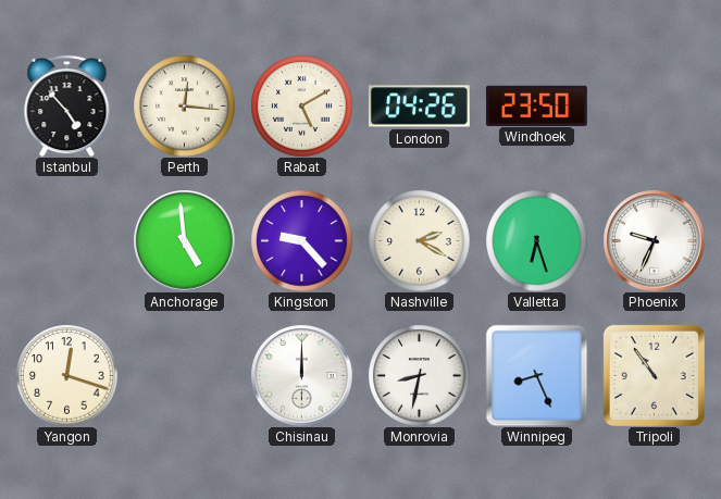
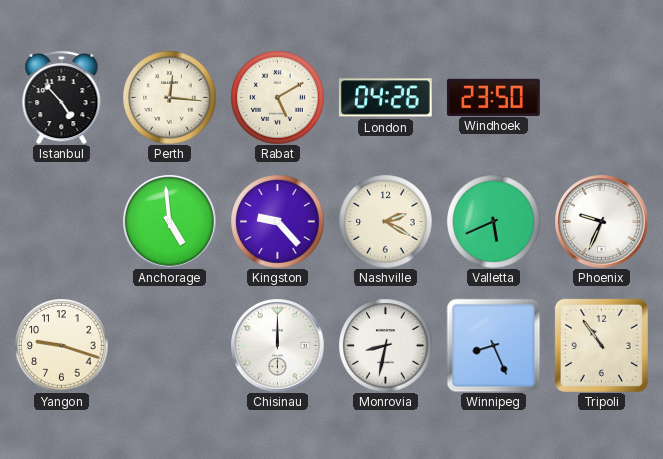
Valletta: 6:27 -> 5:41
Yangon: 12:18 -> 9:18
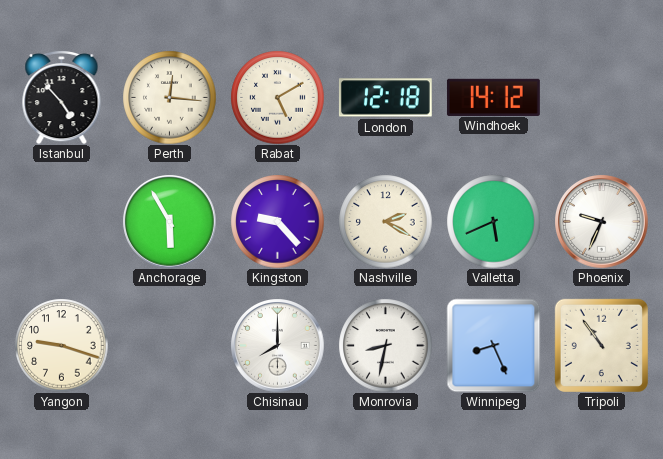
London: 04:26 -> 12:18
Windhoek: 23:50 -> 14:12
Anchorage: 4:59 -> 5:55
Chisinau: 12:00 -> 8:00
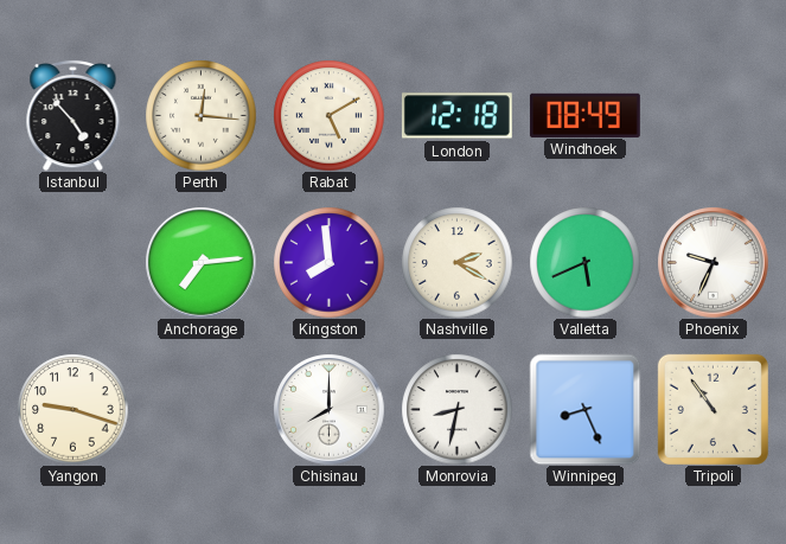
Windhoek: 14:12 -> 08:49
Anchorage: 5:55 -> 7:14
Kingston: 9:23 -> 7:59
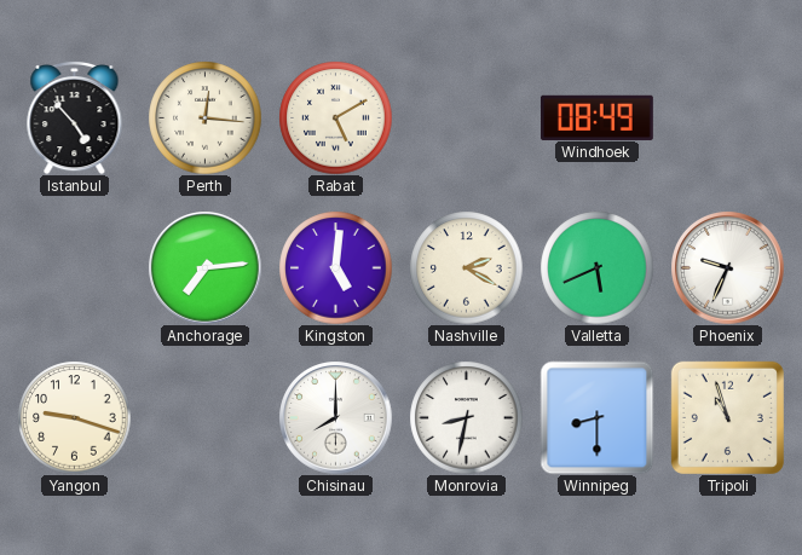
London: 12:18 -> none
Kingston: 7:59 -> 5:01
Winnipeg: 8:26 -> 8:30
Tripoli: 10:54 -> 10:57
